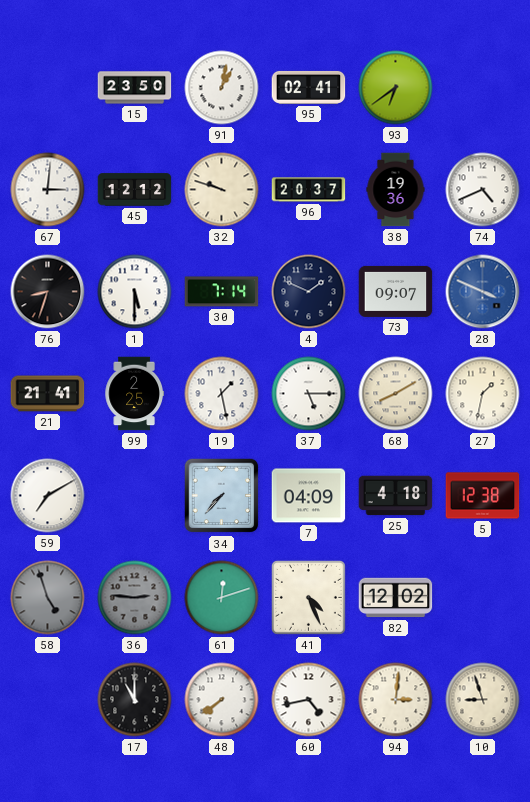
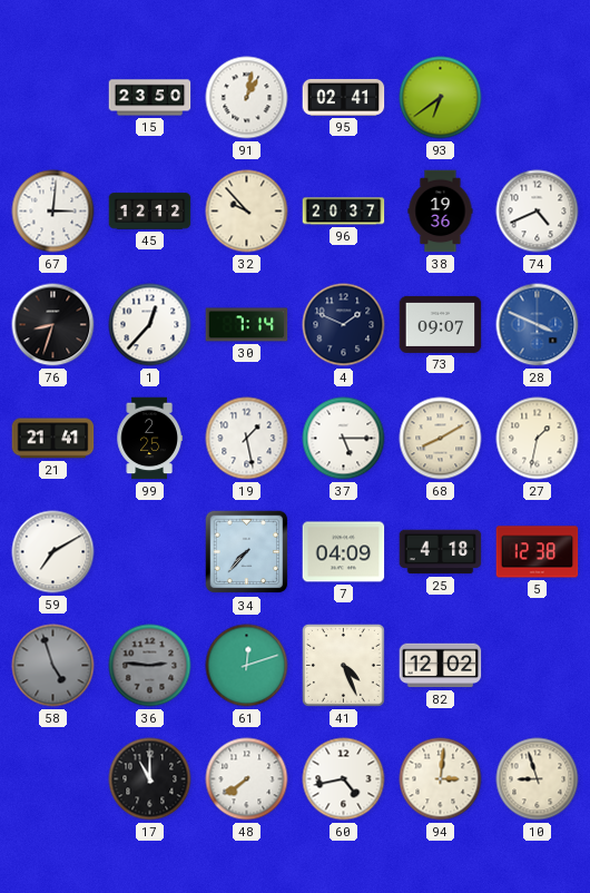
32: 9:48 -> 9:53
1: 5:30 -> 12:37
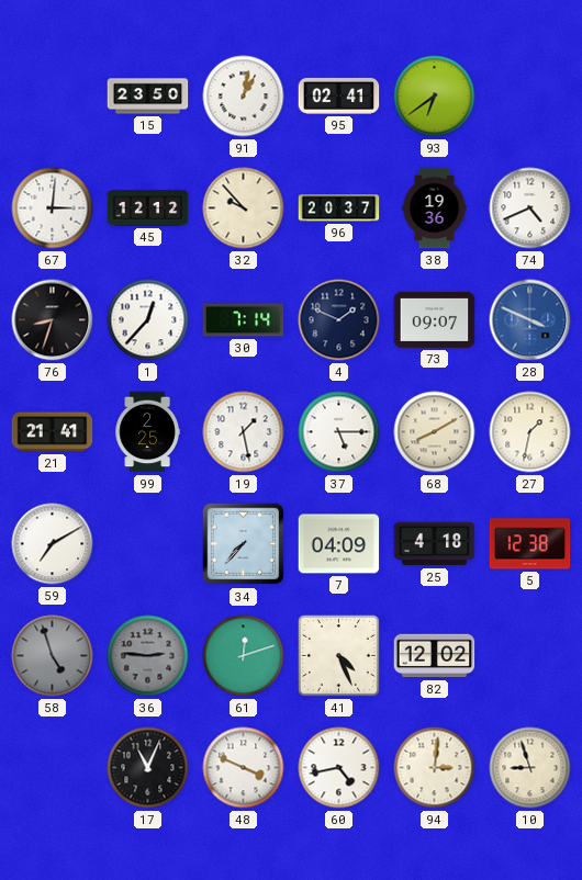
17: 11:00 -> 11:04
48: 7:39 -> 3:49
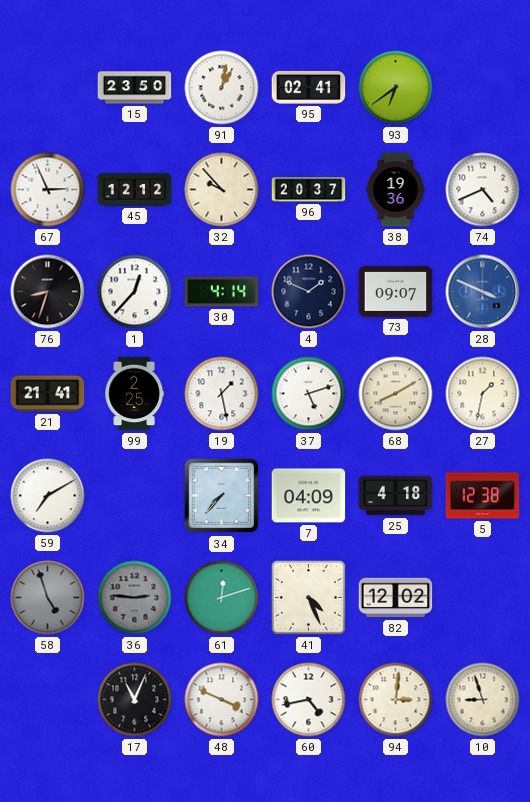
67: 3:01 -> 2:56
30: 7:14 -> 4:14
37: 5:15 -> 5:12
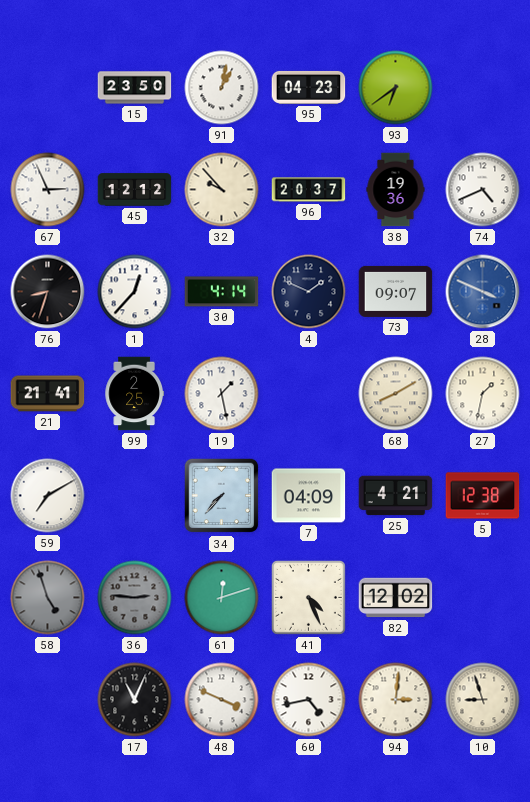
95: 02:41 -> 04:23
37: 5:12 -> none
25: 4:18 -> 4:21
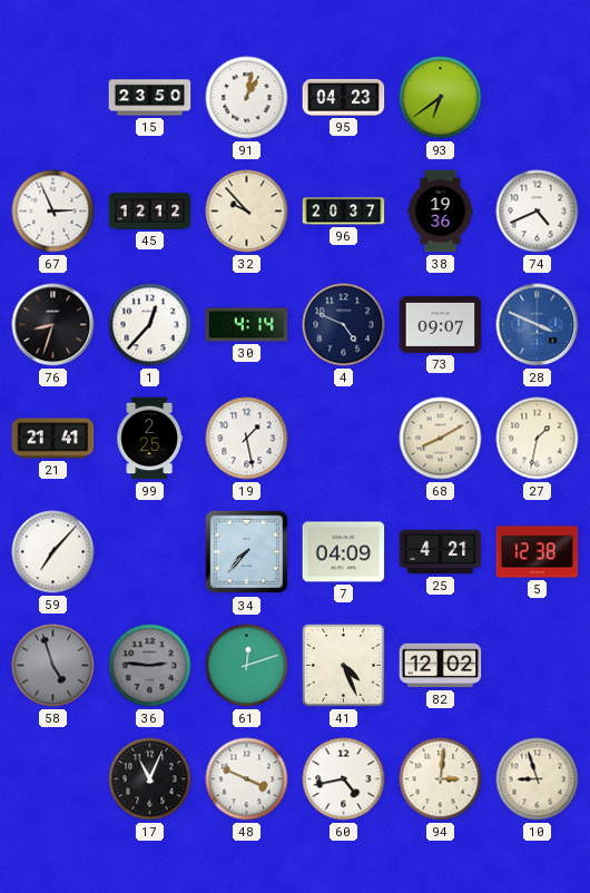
4: 1:49 -> 4:49
59: 7:10 -> 7:07
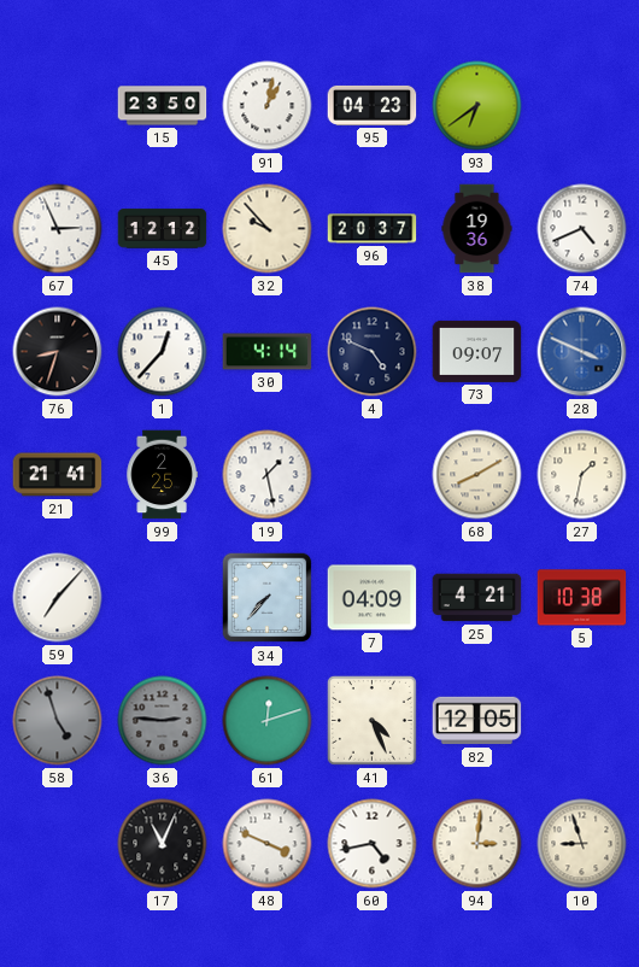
5: 12:38 -> 10:38
82: 12:02 -> 12:05
